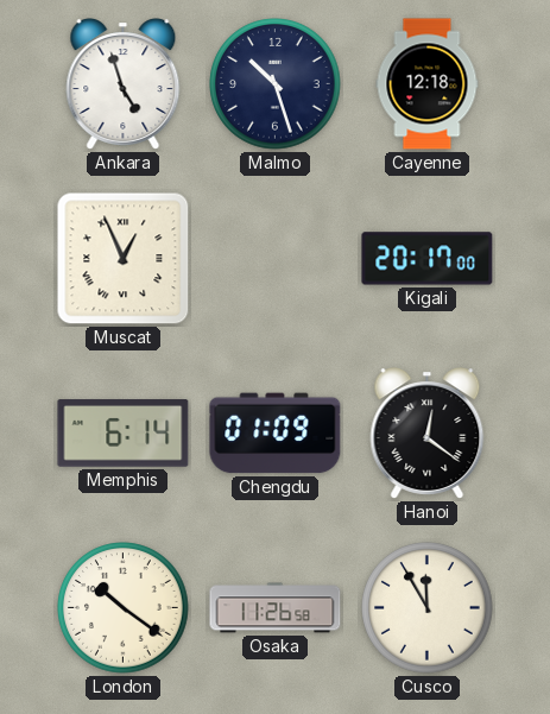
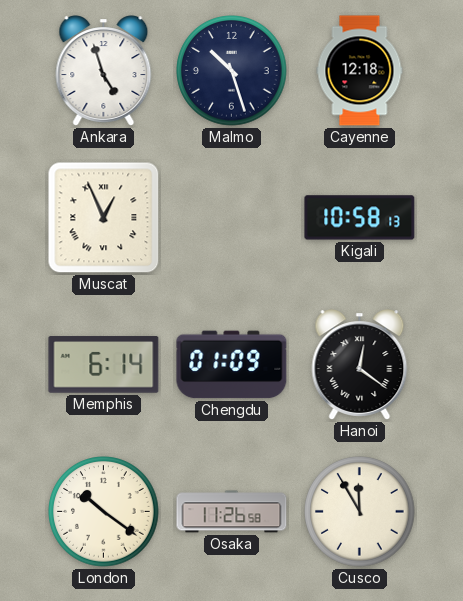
Kigali: 20:17 -> 10:58
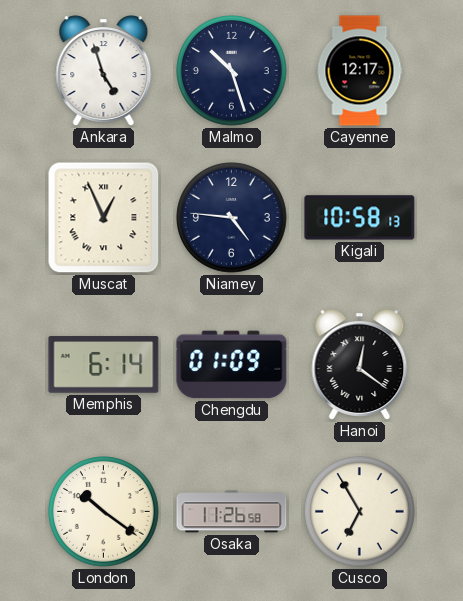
Cayenne: 12:18 -> 12:17
Niamey: none -> 4:46
Cusco: 11:55 -> 6:55
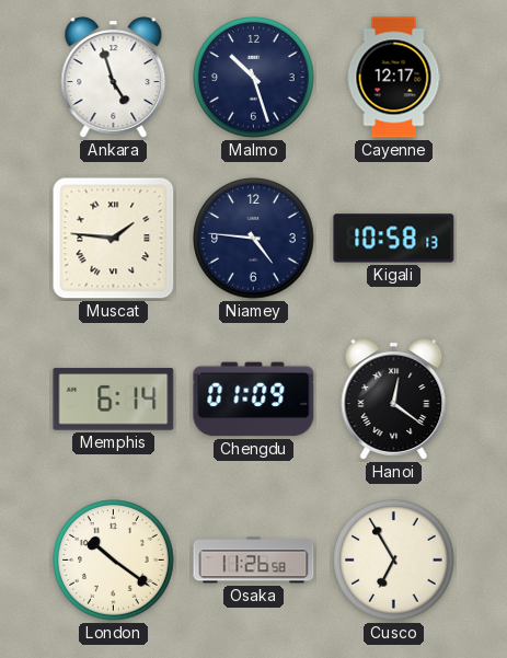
Muscat: 12:56 -> 1:46
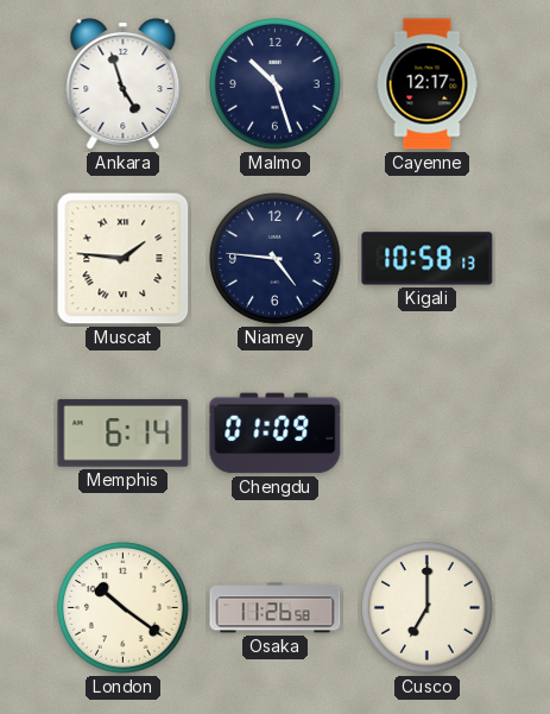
Hanoi: 12:21 -> none
Cusco: 6:55 -> 7:00
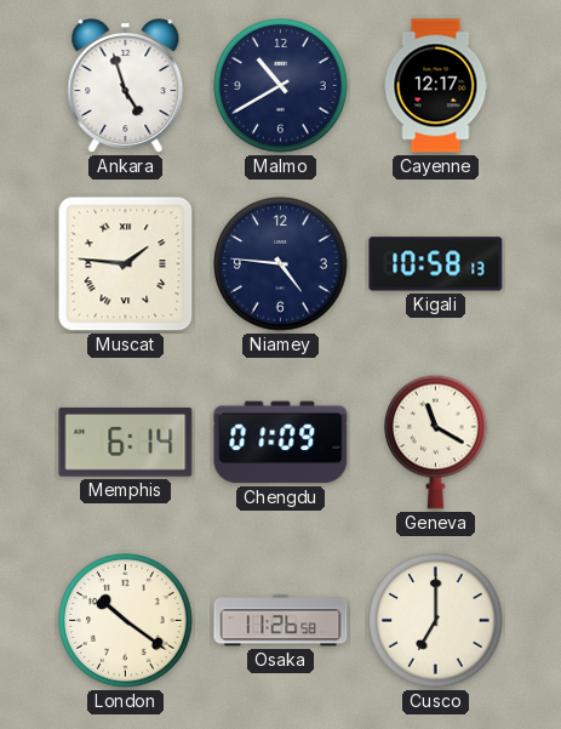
Malmo: 10:27 -> 10:40
Geneva: none -> 11:20
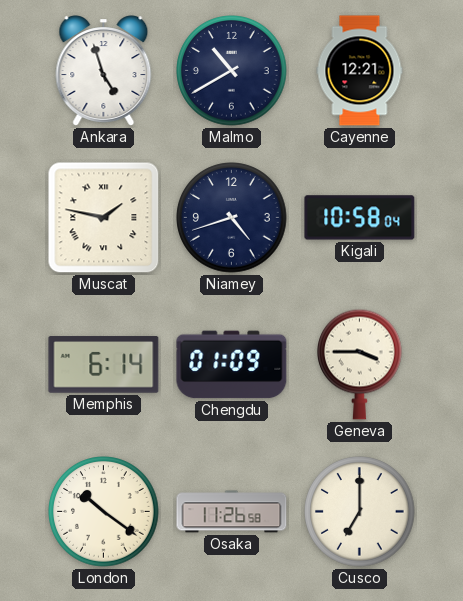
Cayenne: 12:17 -> 12:21
Muscat: 1:46 -> 1:47
Niamey: 4:46 -> 4:42
Kigali: 10:58:13 -> 10:58:04
Geneva: 11:20 -> 3:45
